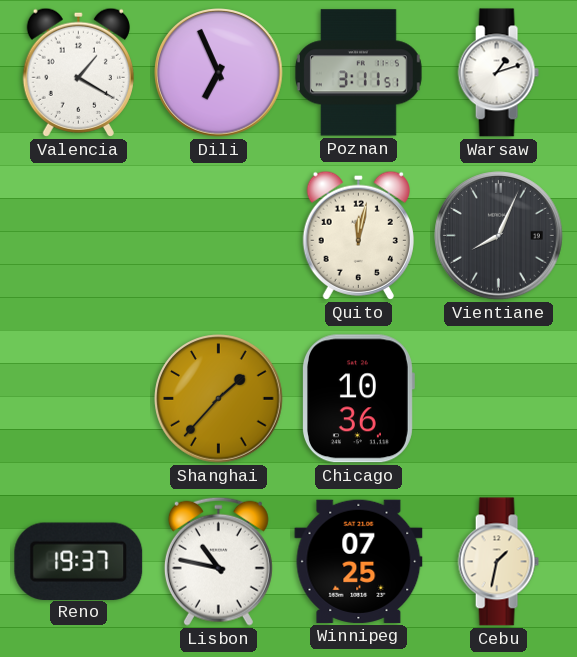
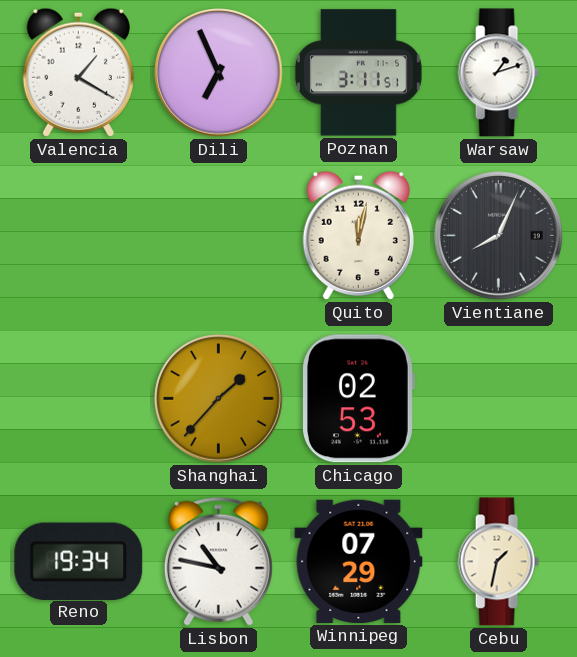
Chicago: 10:36 -> 02:53
Reno: 19:37 -> 19:34
Winnipeg: 07:25 -> 07:29
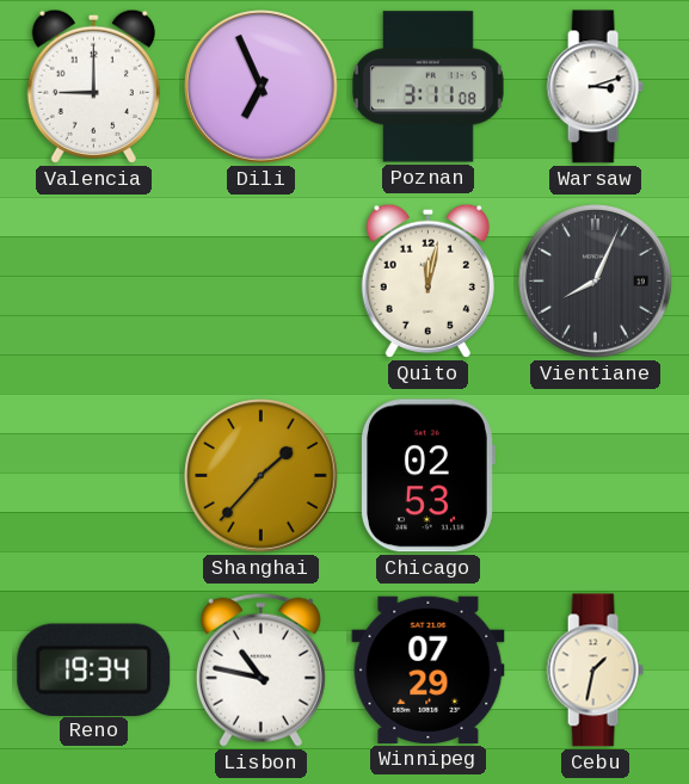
Valencia: 1:20 -> 9:00
Poznan: 3:11:51 -> 3:11:08
Warsaw: 1:12 -> 3:12
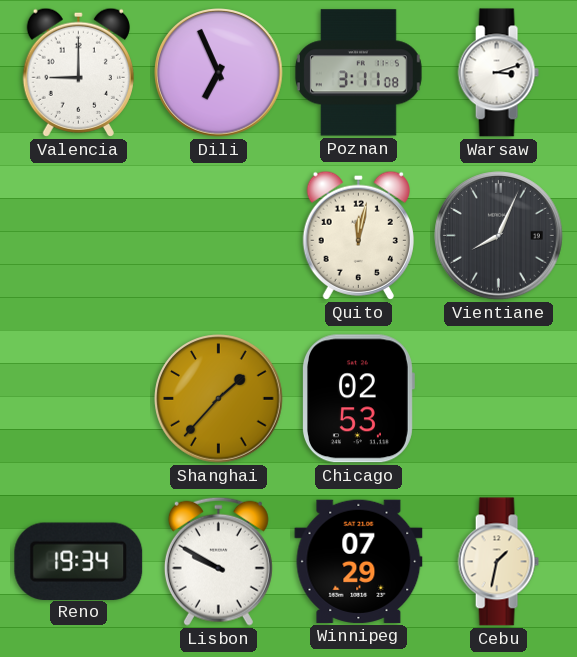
Lisbon: 10:47 -> 9:50
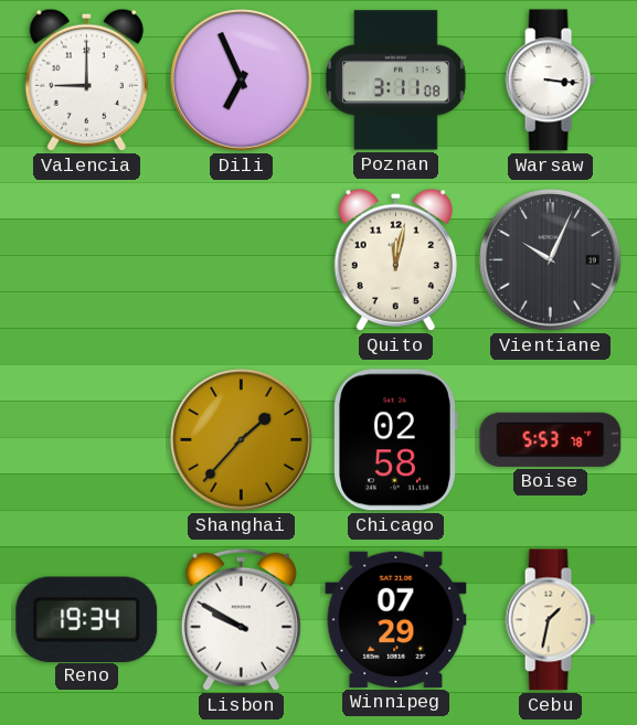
Warsaw: 3:12 -> 3:16
Vientiane: 8:04 -> 10:04
Chicago: 02:53 -> 02:58
Boise: none -> 5:53
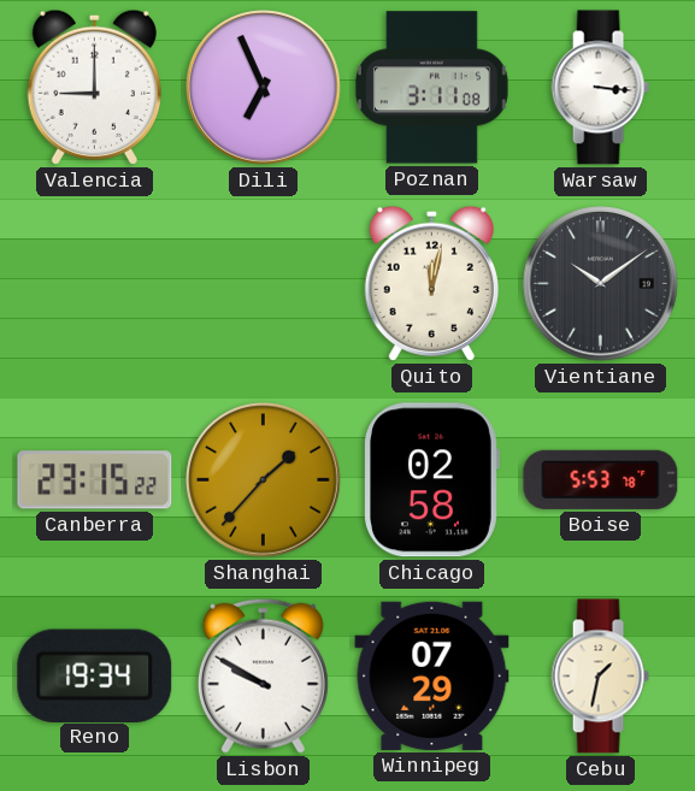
Vientiane: 10:04 -> 10:09
Canberra: none -> 23:15
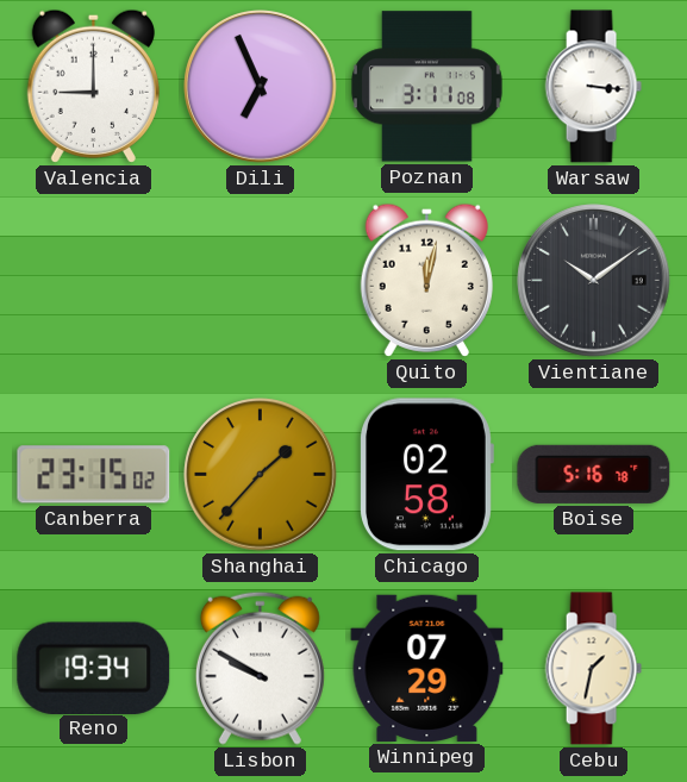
Canberra: 23:15:22 -> 23:15:02
Boise: 5:53 -> 5:16
